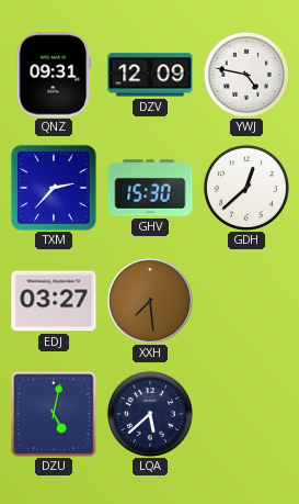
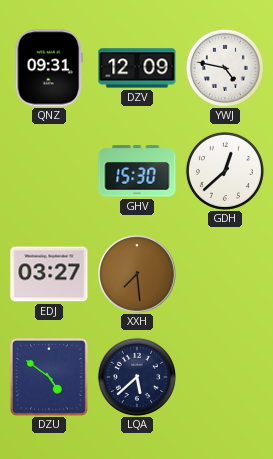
TXM: 2:37 -> none
DZU: 5:02 -> 4:51
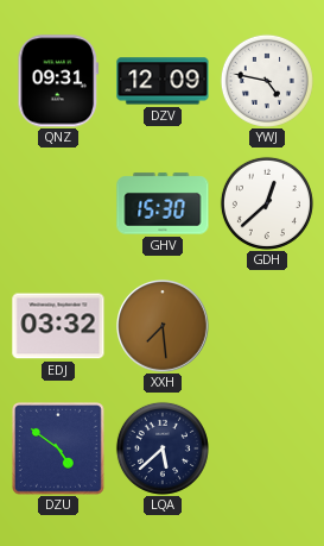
EDJ: 03:27 -> 03:32
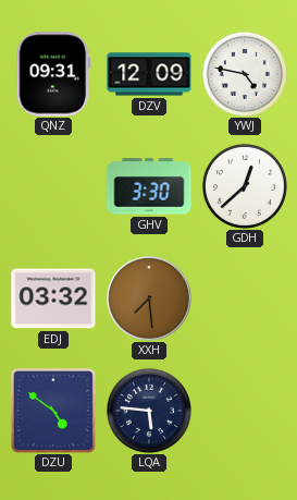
GHV: 15:30 -> 3:30
LQA: 5:38 -> 5:46
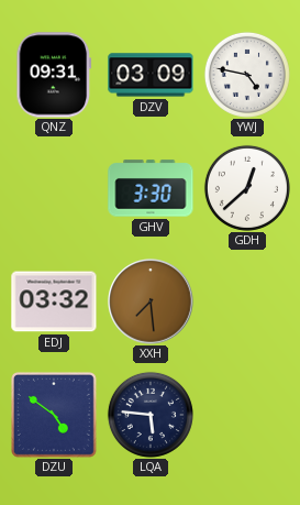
DZV: 12:09 -> 03:09
